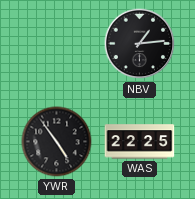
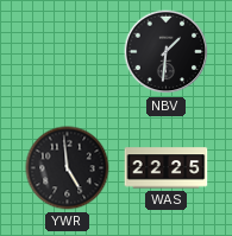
NBV: 1:14 -> 1:31
YWR: 4:54 -> 4:59
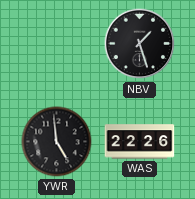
NBV: 1:31 -> 1:27
WAS: 22:25 -> 22:26
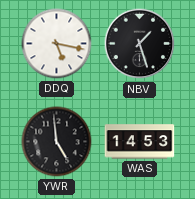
DDQ: none -> 5:17
WAS: 22:26 -> 14:53
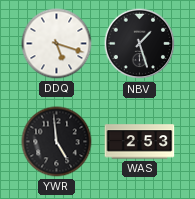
DDQ: 5:17 -> 5:18
WAS: 14:53 -> 2:53
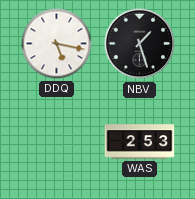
DDQ: 5:18 -> 5:17
YWR: 4:59 -> none
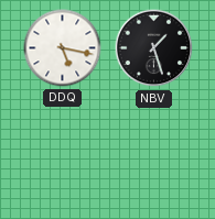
WAS: 2:53 -> none
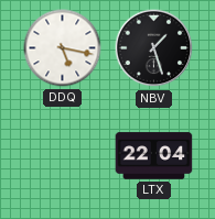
LTX: none -> 22:04
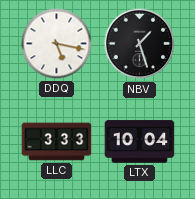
LLC: none -> 3:33
LTX: 22:04 -> 10:04
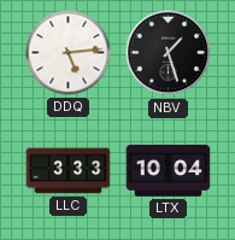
DDQ: 5:17 -> 5:14
